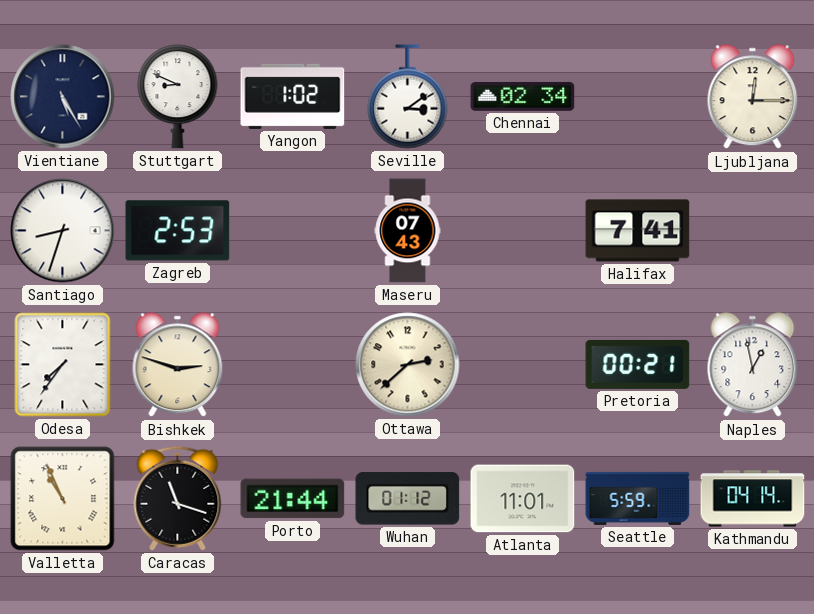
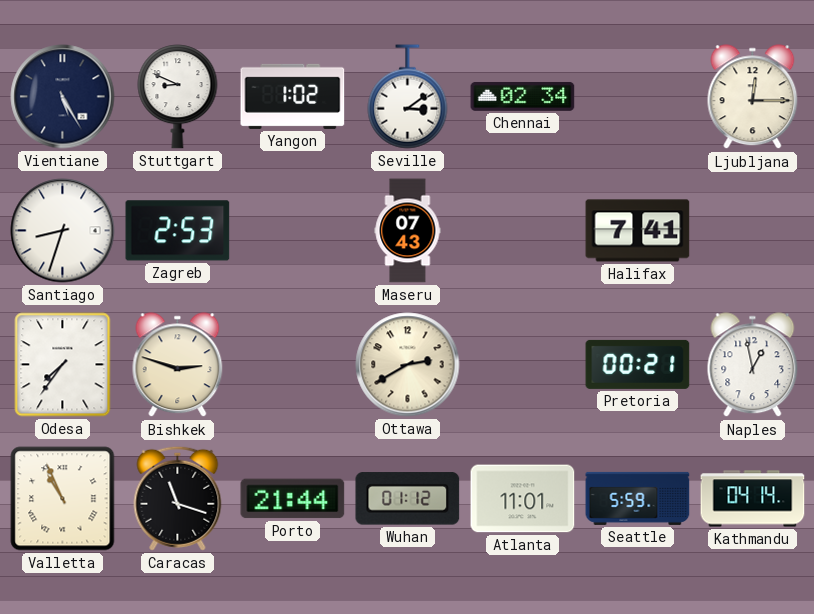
Ottawa: 2:38 -> 2:40
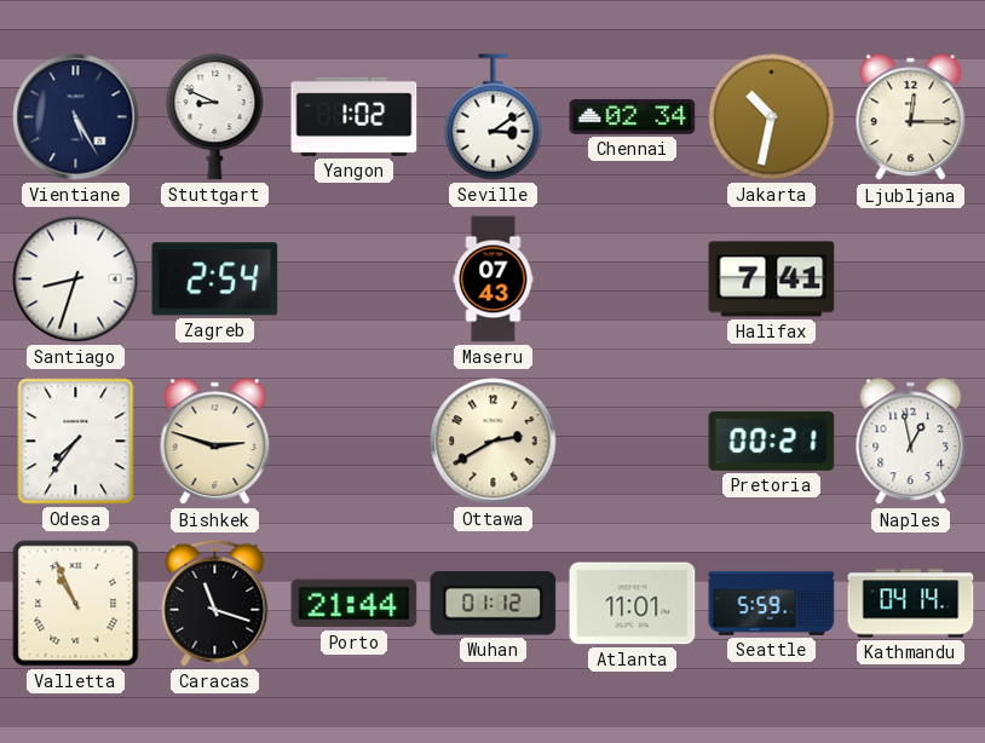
Jakarta: none -> 10:32
Zagreb: 2:53 -> 2:54
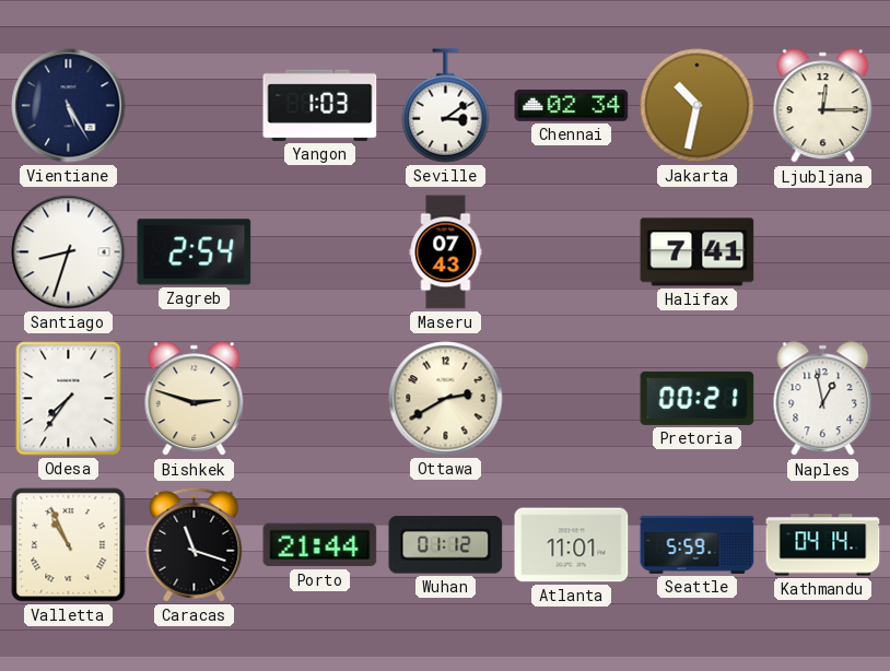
Stuttgart: 8:49 -> none
Yangon: 1:02 -> 1:03
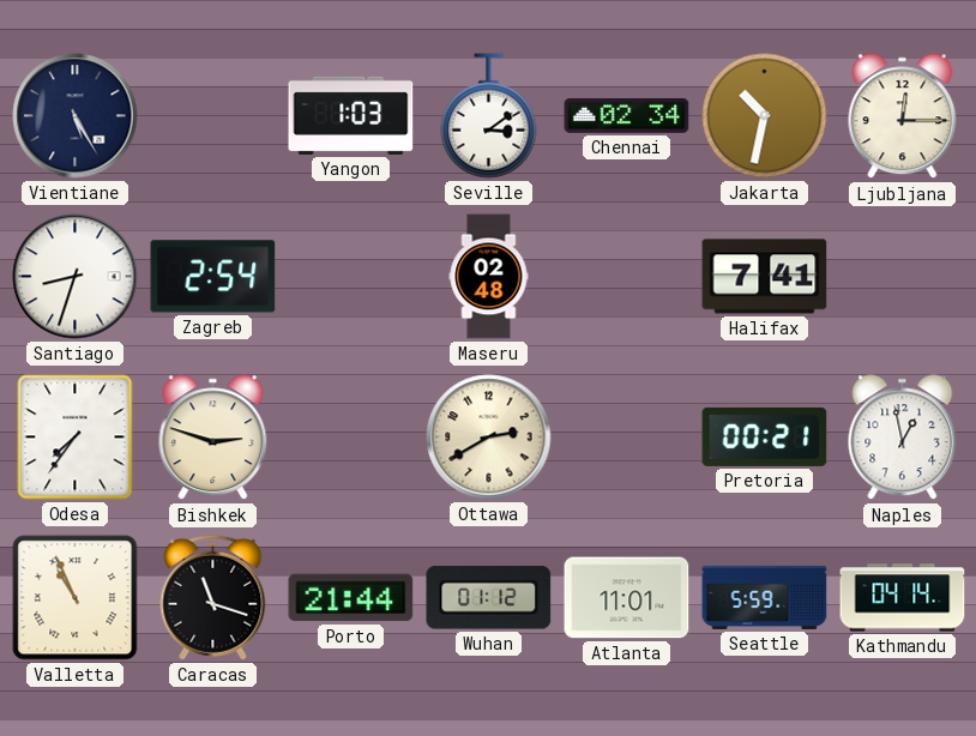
Maseru: 07:43 -> 02:48
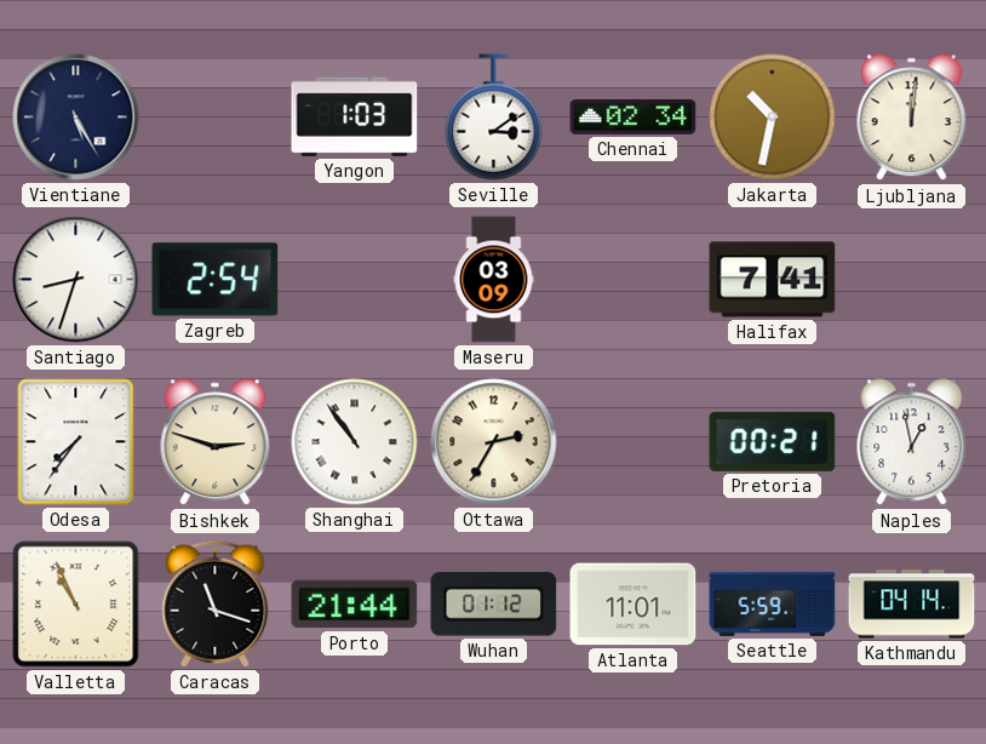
Ljubljana: 12:15 -> 12:01
Maseru: 02:48 -> 03:09
Shanghai: none -> 10:54
Ottawa: 2:40 -> 2:35
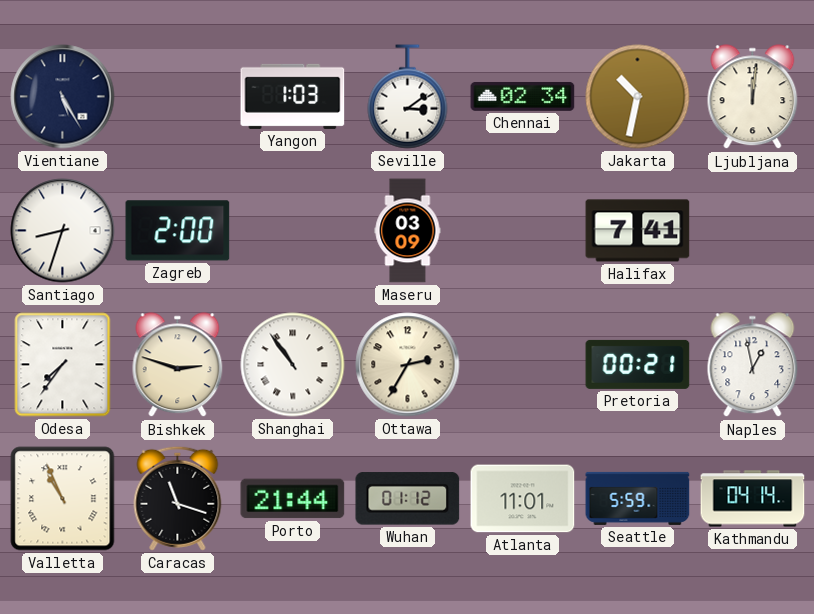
Zagreb: 2:54 -> 2:00
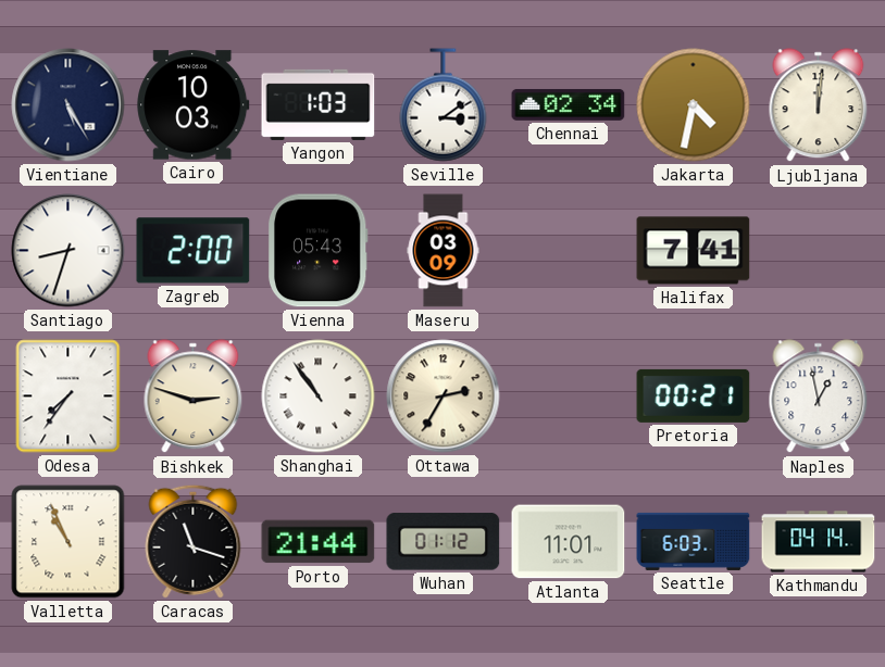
Cairo: none -> 10:03
Jakarta: 10:32 -> 4:32
Vienna: none -> 05:43
Seattle: 5:59 -> 6:03
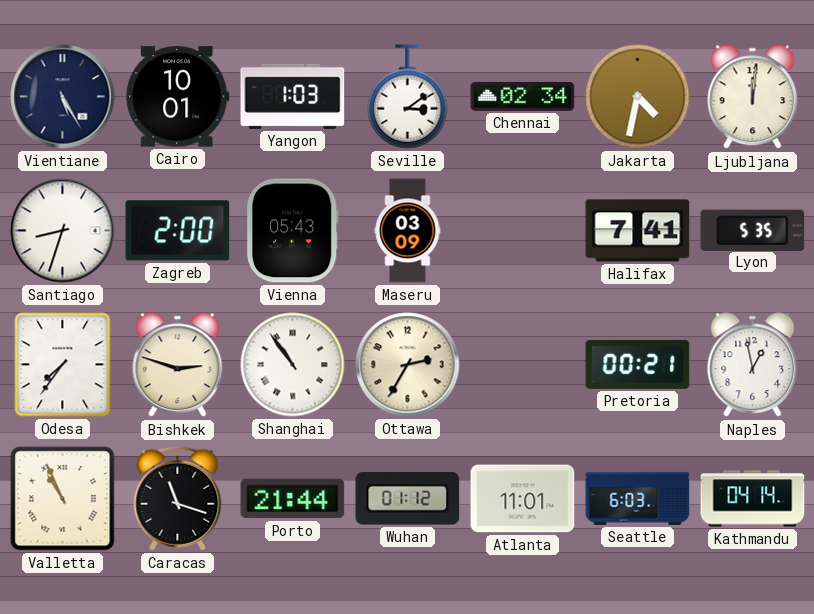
Cairo: 10:03 -> 10:01
Lyon: none -> 5:35
